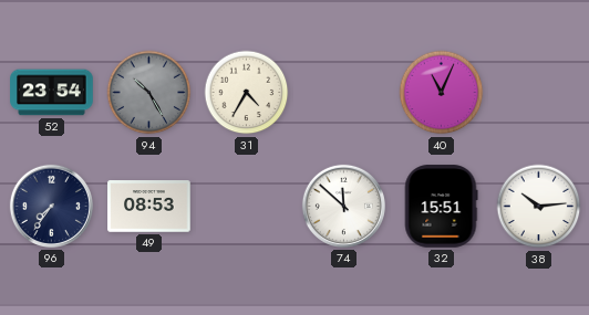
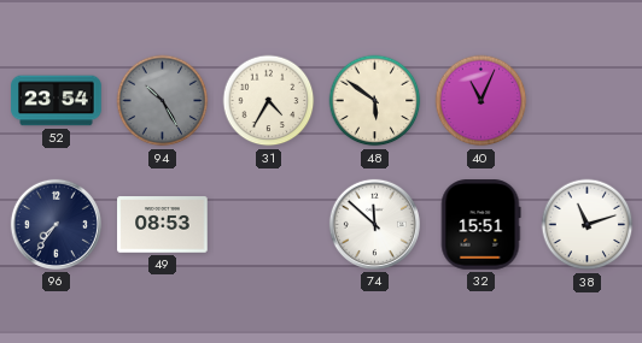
48: none -> 5:51
38: 10:14 -> 11:12
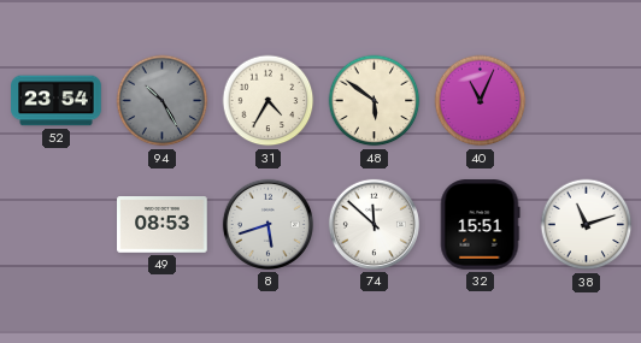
96: 7:36 -> none
8: none -> 5:42
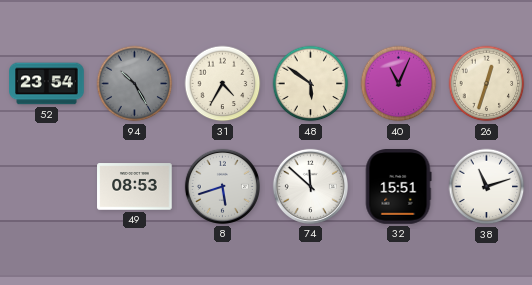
26: none -> 12:33
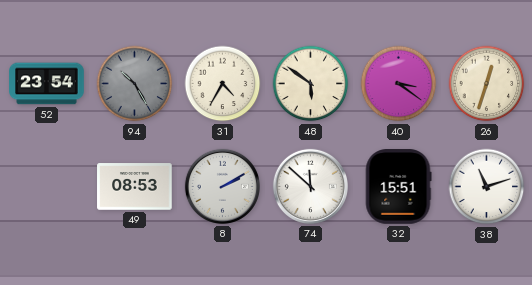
40: 11:04 -> 3:21
8: 5:42 -> 2:10
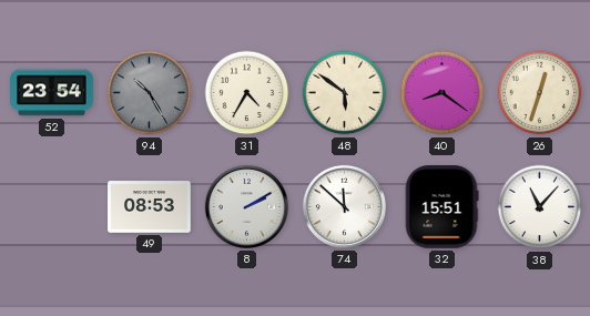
40: 3:21 -> 8:21
38: 11:12 -> 11:07
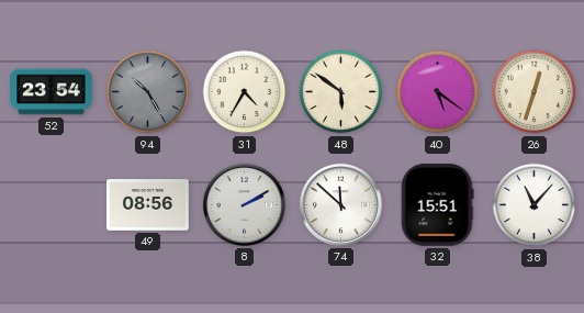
40: 8:21 -> 5:21
49: 08:53 -> 08:56
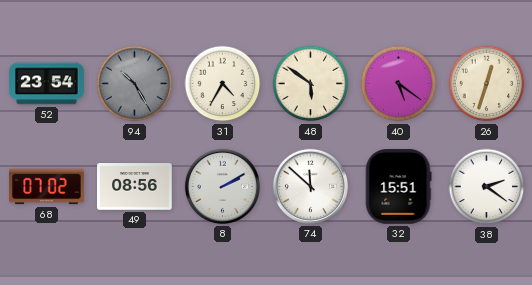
68: none -> 07:02
38: 11:07 -> 2:21
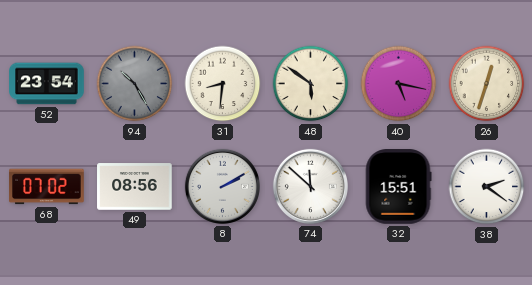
31: 4:35 -> 8:31
40: 5:21 -> 5:17
